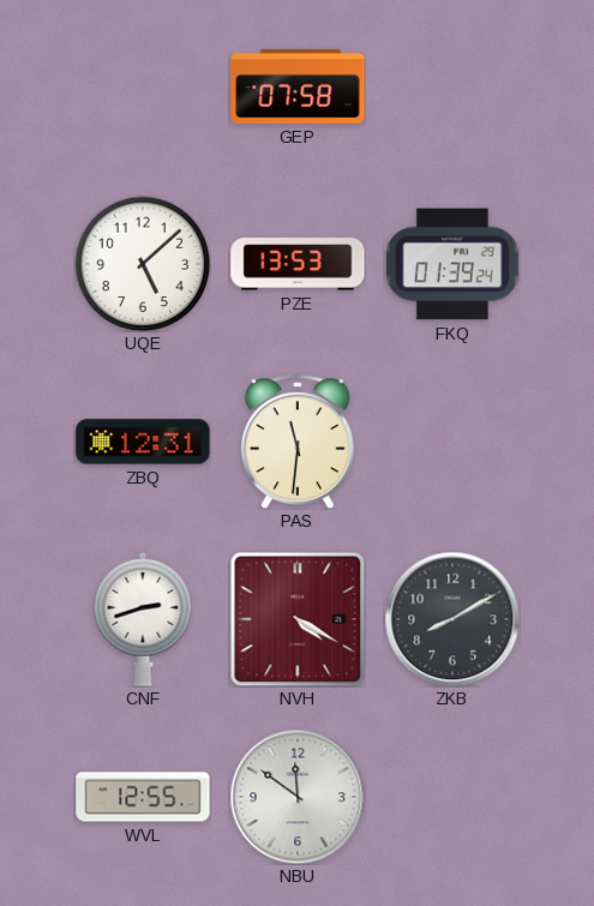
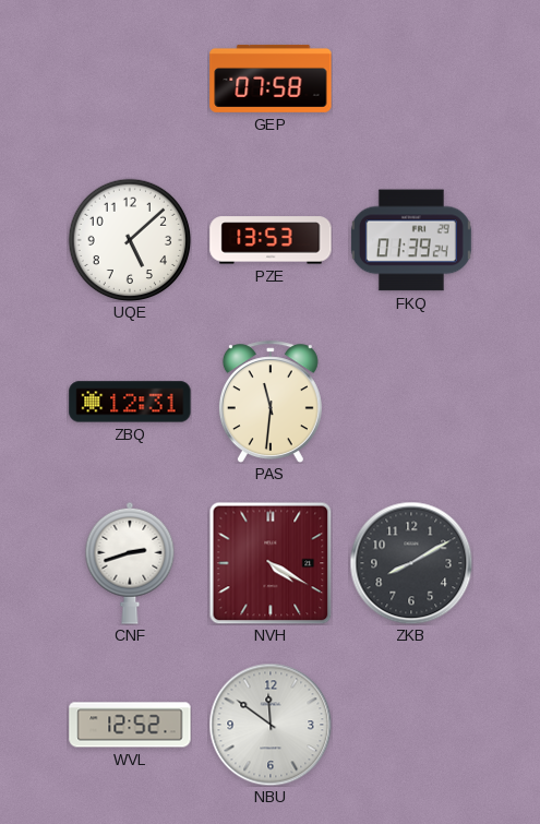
WVL: 12:55 -> 12:52
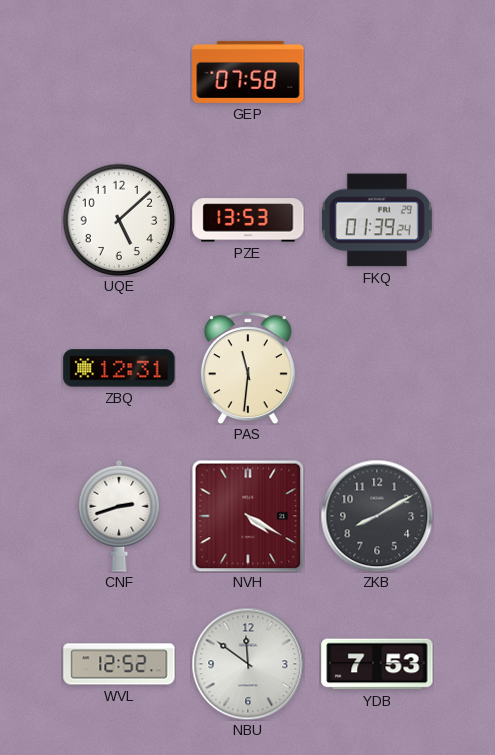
YDB: none -> 7:53
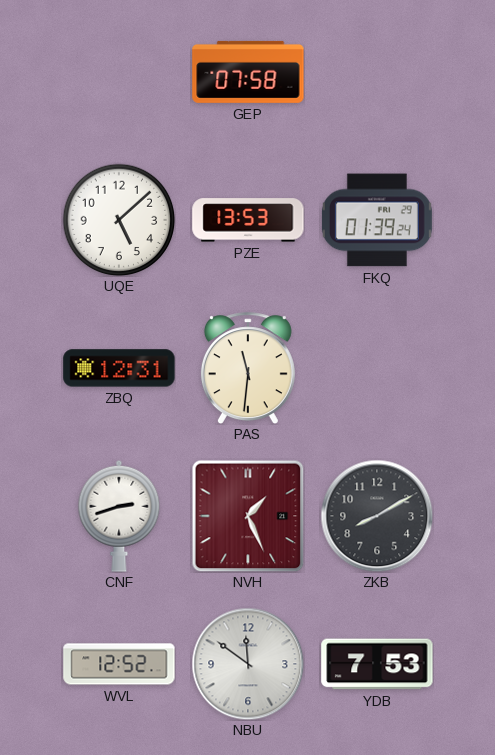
NVH: 4:20 -> 1:26
